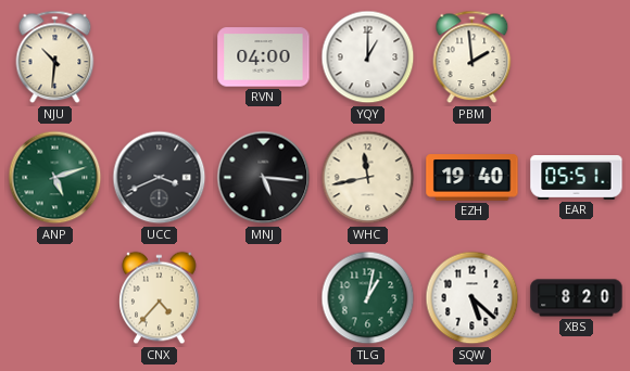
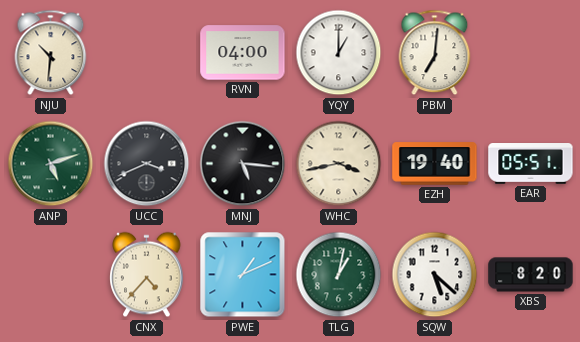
PBM: 1:59 -> 7:01
WHC: 11:43 -> 3:43
PWE: none -> 1:11
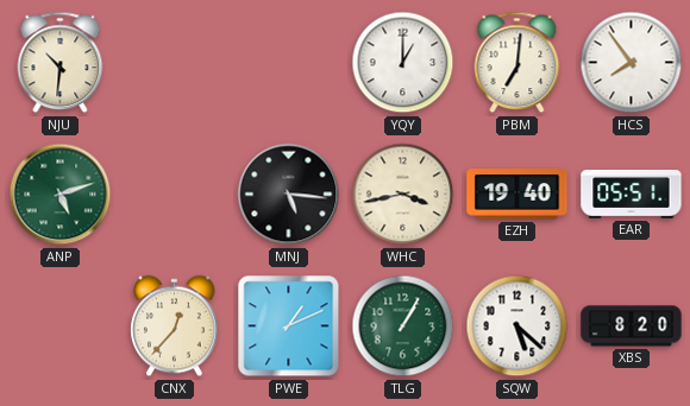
RVN: 04:00 -> none
HCS: none -> 7:54
UCC: 3:41 -> none
CNX: 4:37 -> 12:37
TLG: 1:02 -> 1:05
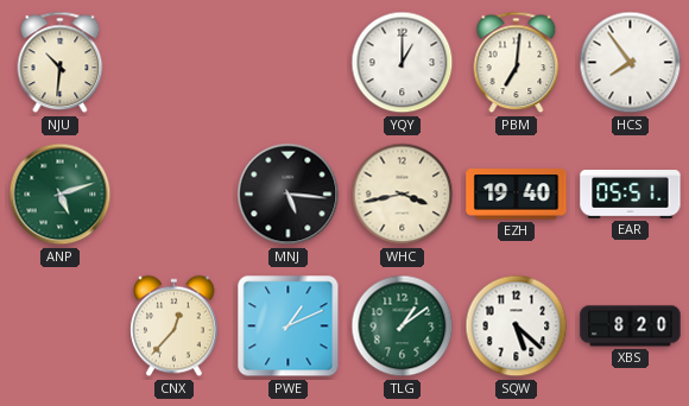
TLG: 1:05 -> 1:09
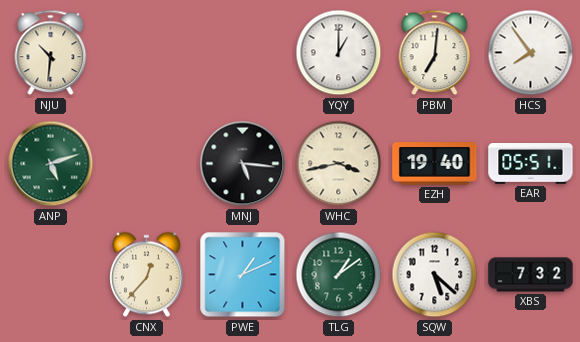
XBS: 8:20 -> 7:32
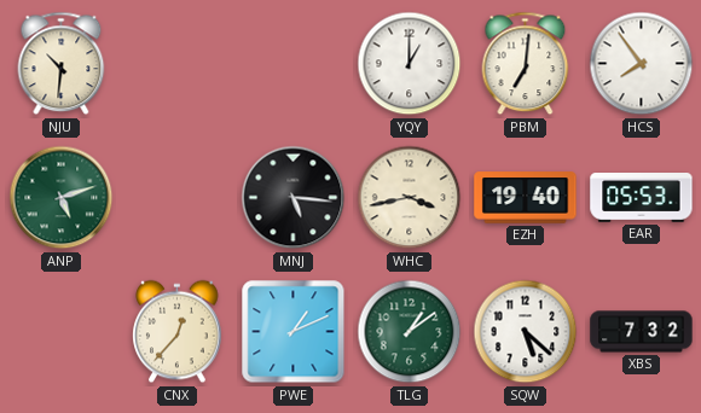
EAR: 05:51 -> 05:53
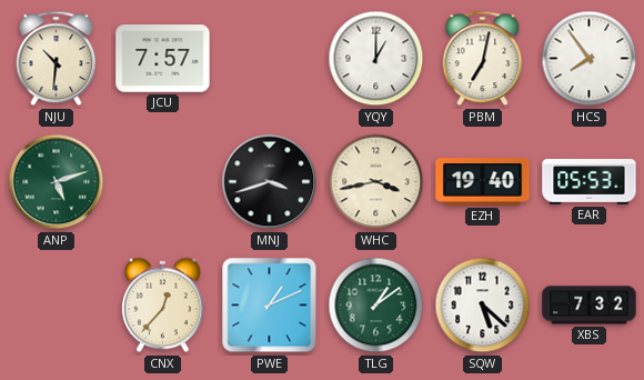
JCU: none -> 7:57
PBM: 7:01 -> 7:02
MNJ: 5:16 -> 3:42
